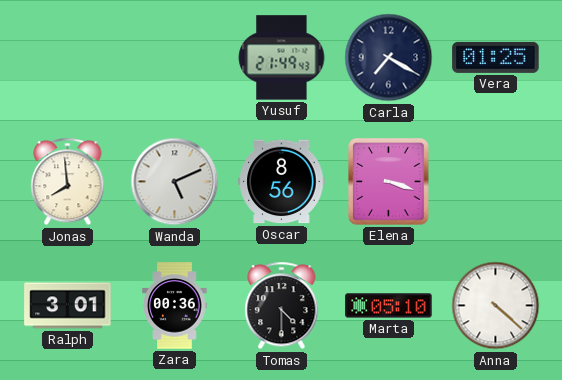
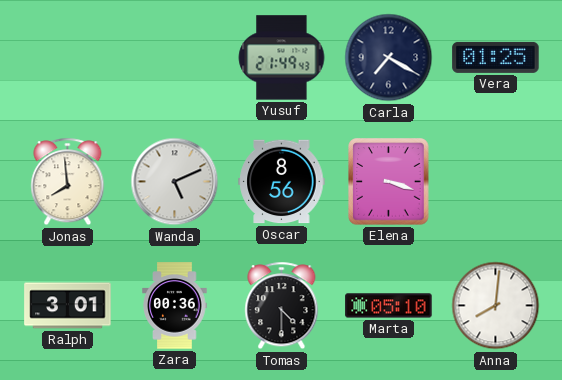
Anna: 4:22 -> 8:01
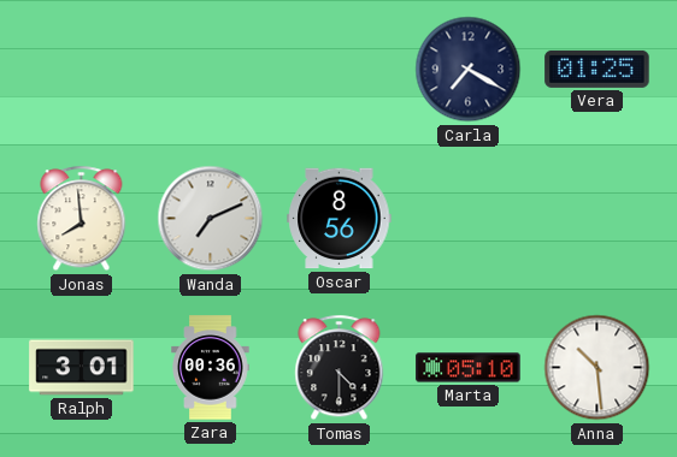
Yusuf: 21:49 -> none
Wanda: 5:11 -> 7:11
Elena: 3:18 -> none
Anna: 8:01 -> 10:29
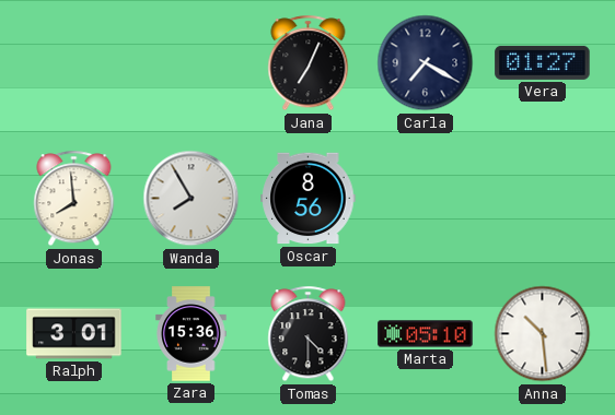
Jana: none -> 7:04
Vera: 01:25 -> 01:27
Wanda: 7:11 -> 7:55
Zara: 00:36 -> 15:36
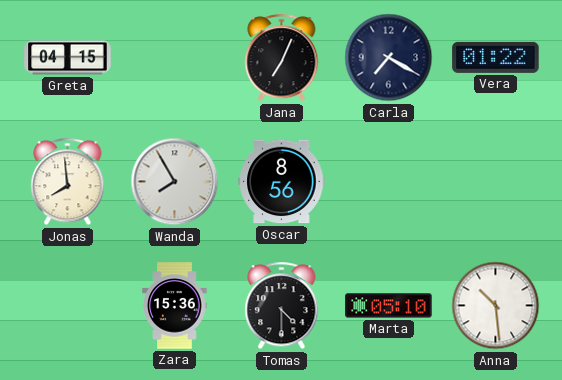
Greta: none -> 04:15
Vera: 01:27 -> 01:22
Ralph: 3:01 -> none
